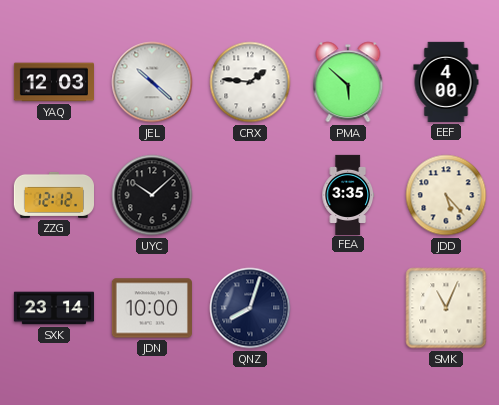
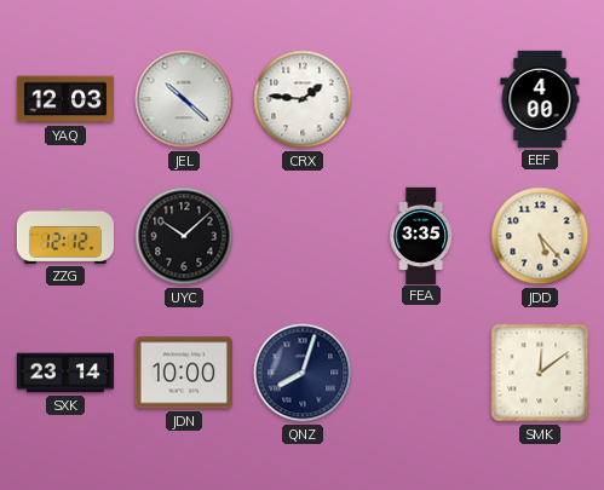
PMA: 5:52 -> none
SMK: 11:04 -> 12:09
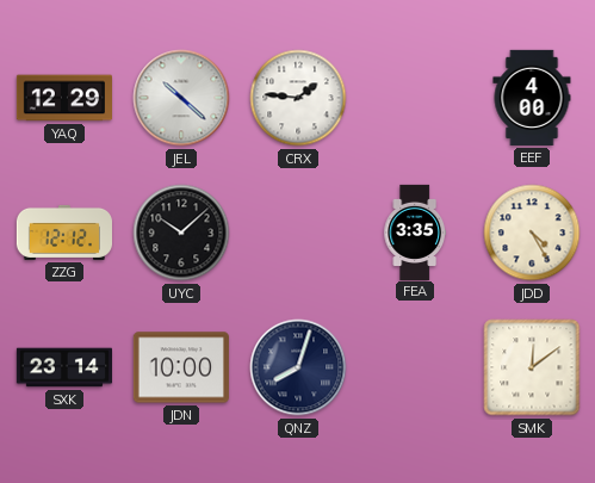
YAQ: 12:03 -> 12:29
JDD: 5:23 -> 4:25
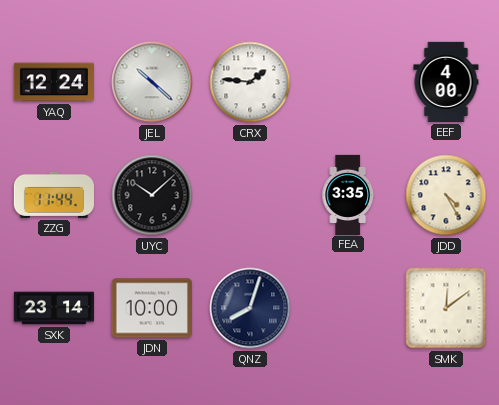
YAQ: 12:29 -> 12:24
ZZG: 12:12 -> 11:44
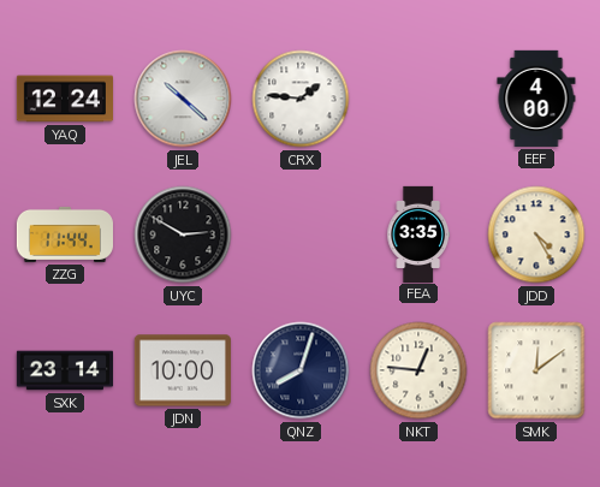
UYC: 10:08 -> 2:50
NKT: none -> 12:46
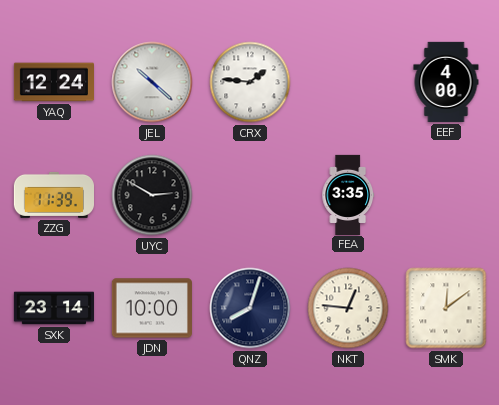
ZZG: 11:44 -> 11:39
JDD: 4:25 -> none
